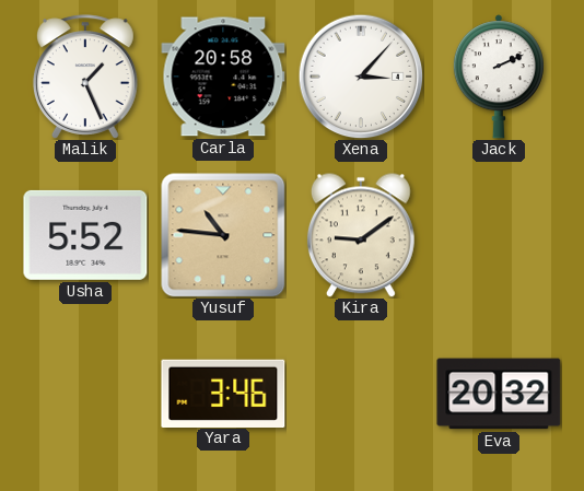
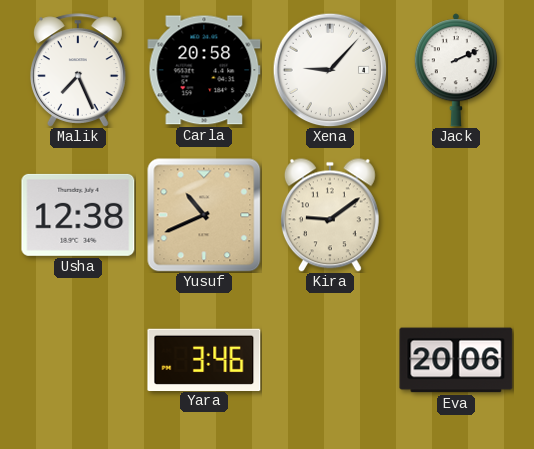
Malik: 1:26 -> 7:26
Xena: 3:07 -> 9:07
Usha: 5:52 -> 12:38
Yusuf: 10:46 -> 10:41
Eva: 20:32 -> 20:06
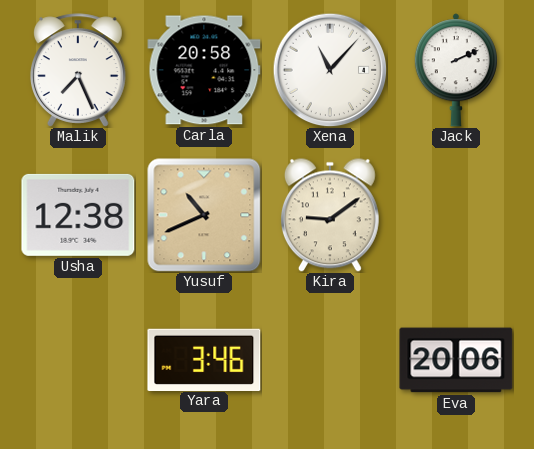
Xena: 9:07 -> 11:07
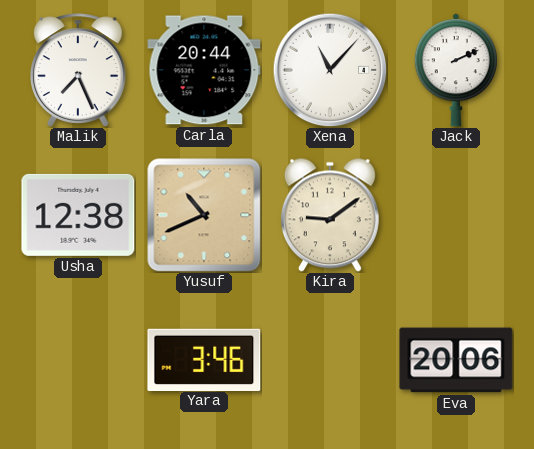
Carla: 20:58 -> 20:44
